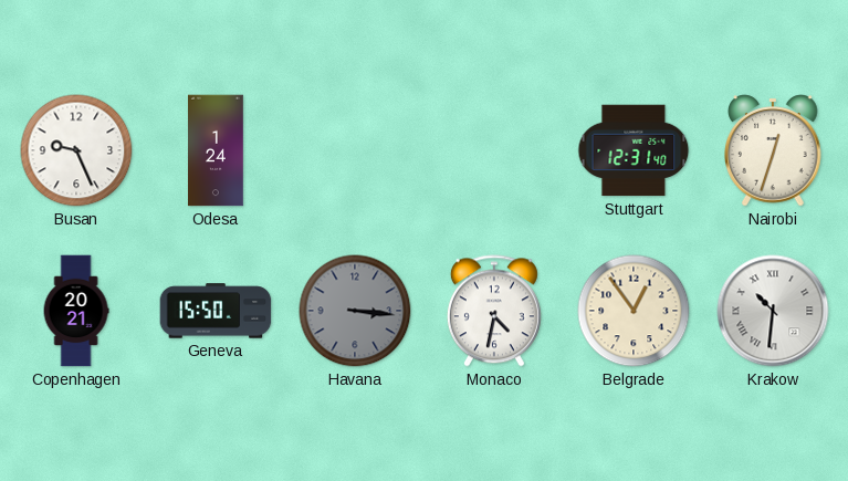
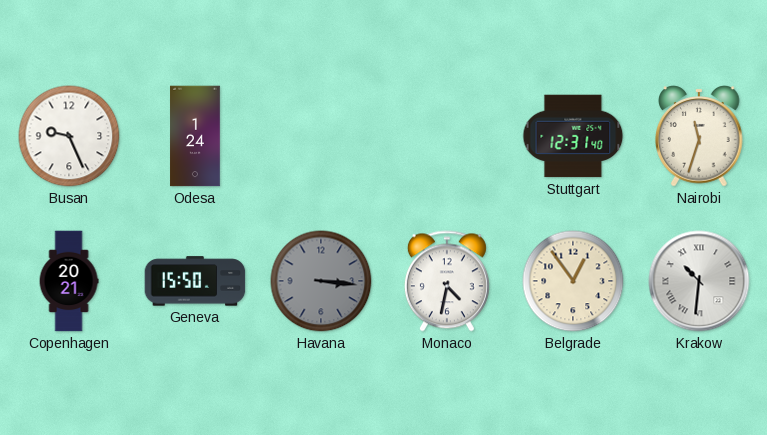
Nairobi: 12:33 -> 11:33
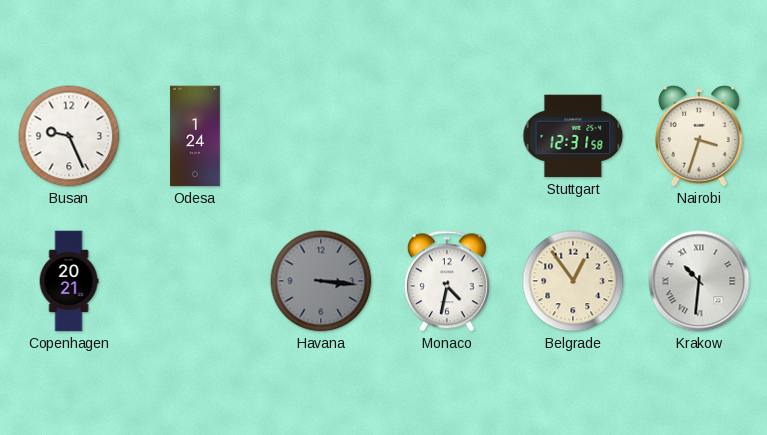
Stuttgart: 12:31:40 -> 12:31:58
Nairobi: 11:33 -> 3:33
Geneva: 15:50 -> none
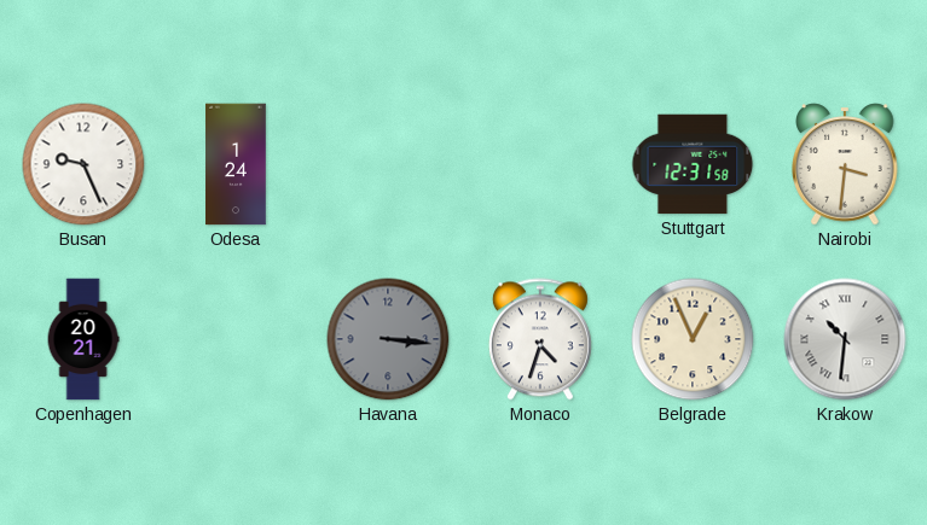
Nairobi: 3:33 -> 3:31
Monaco: 4:32 -> 4:33
Belgrade: 12:54 -> 12:56
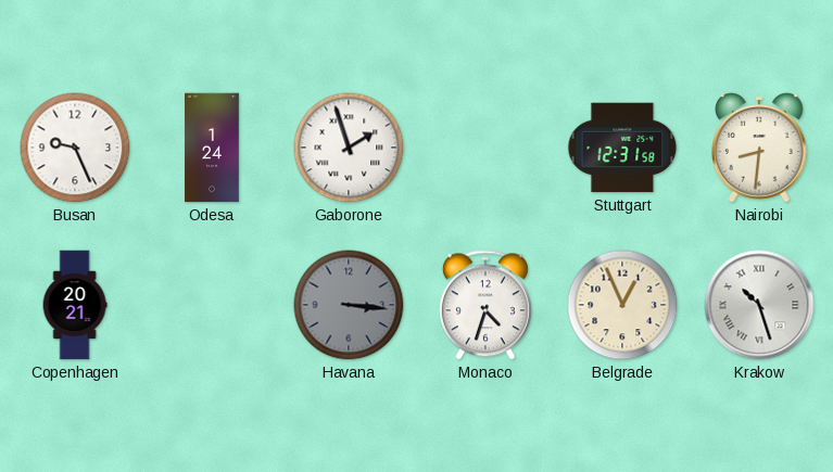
Gaborone: none -> 1:57
Nairobi: 3:31 -> 8:31
Krakow: 10:31 -> 10:27
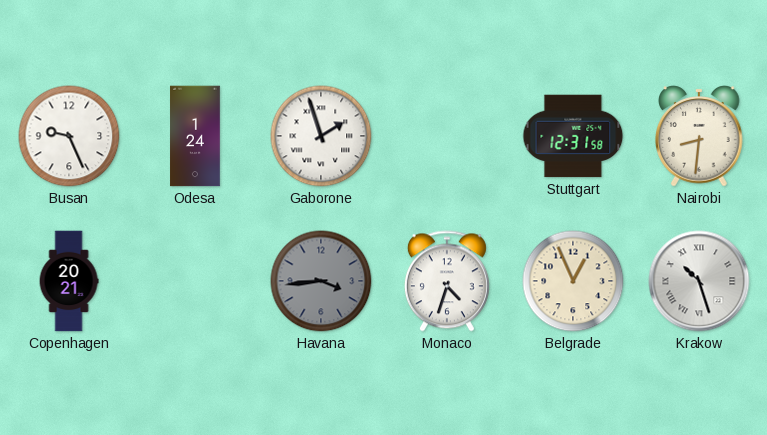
Havana: 3:16 -> 3:44
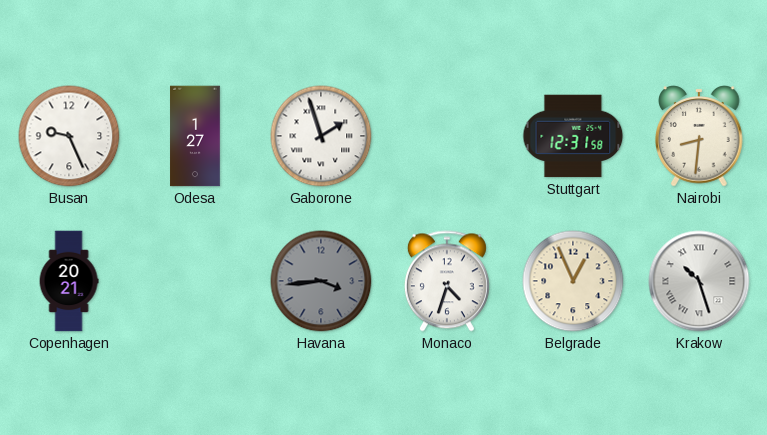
Odesa: 1:24 -> 1:27
